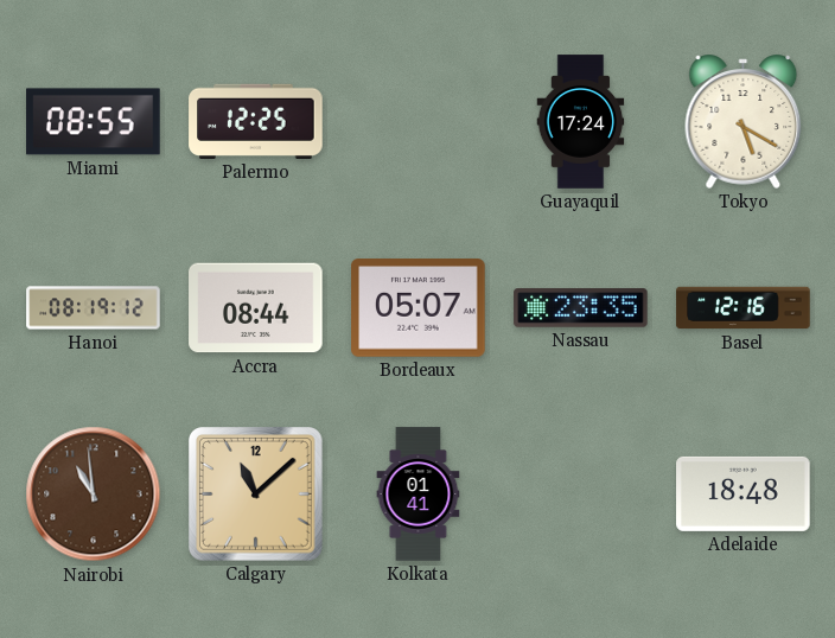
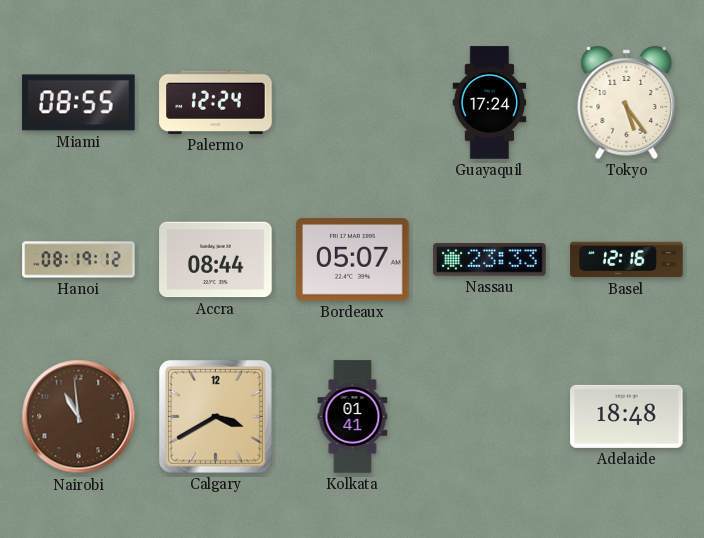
Palermo: 12:25 -> 12:24
Tokyo: 5:20 -> 5:24
Nassau: 23:35 -> 23:33
Calgary: 11:08 -> 3:40
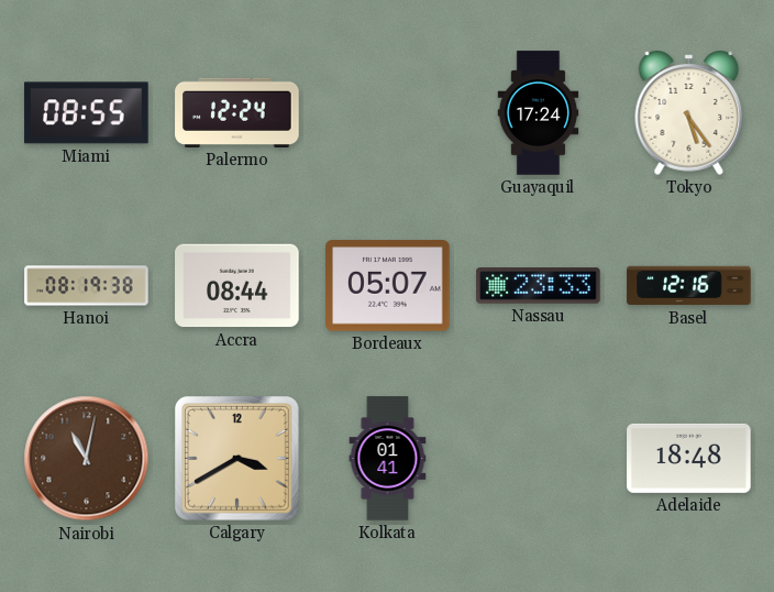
Hanoi: 08:19:12 -> 08:19:38
Nairobi: 10:59 -> 11:02
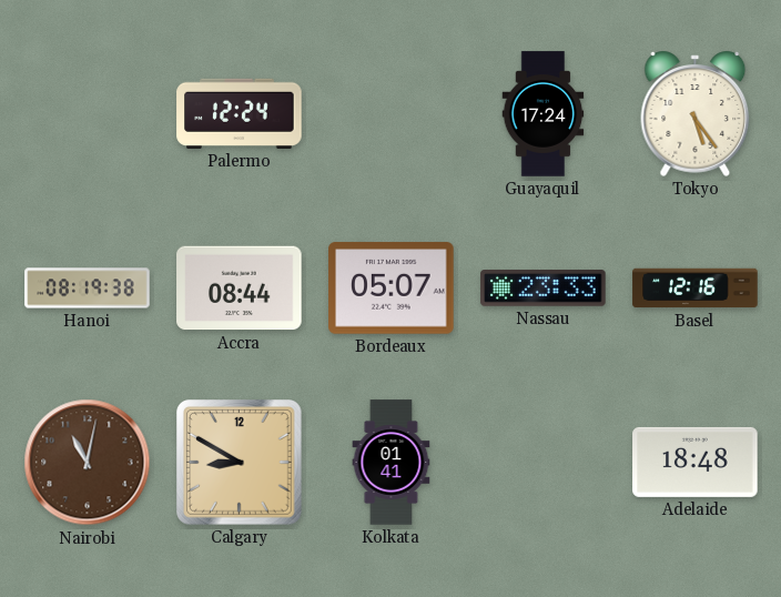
Miami: 08:55 -> none
Calgary: 3:40 -> 8:50
